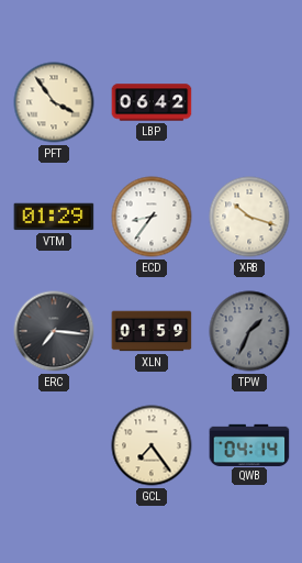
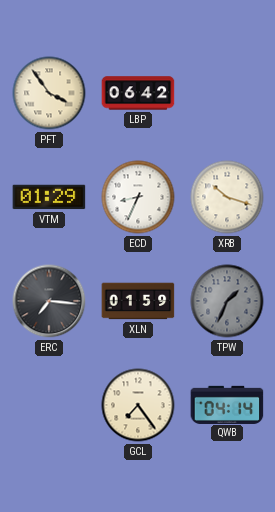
ECD: 8:36 -> 8:34
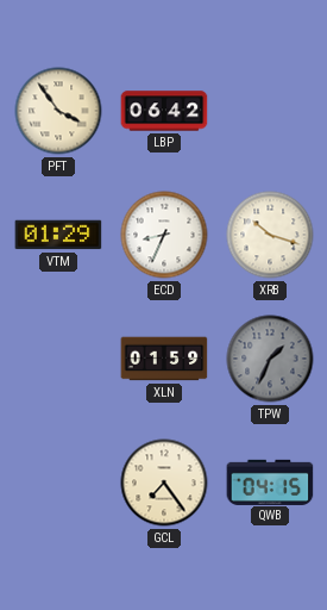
ERC: 7:16 -> none
QWB: 04:14 -> 04:15
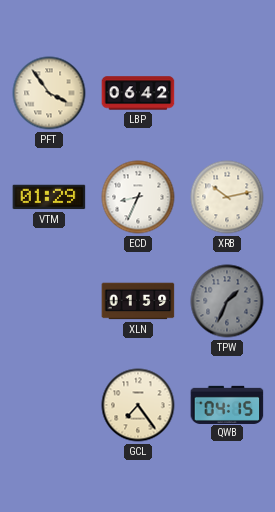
XRB: 10:18 -> 10:13
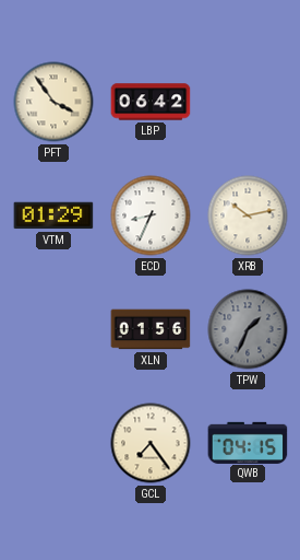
XLN: 01:59 -> 01:56
